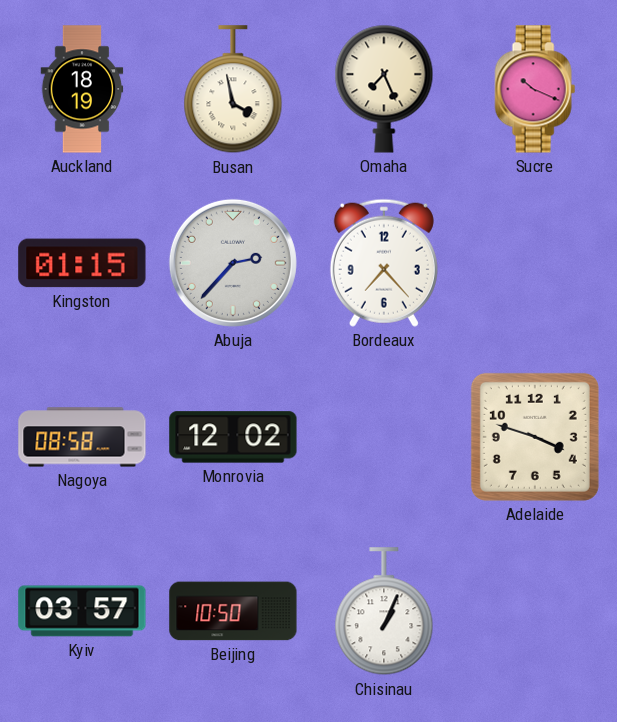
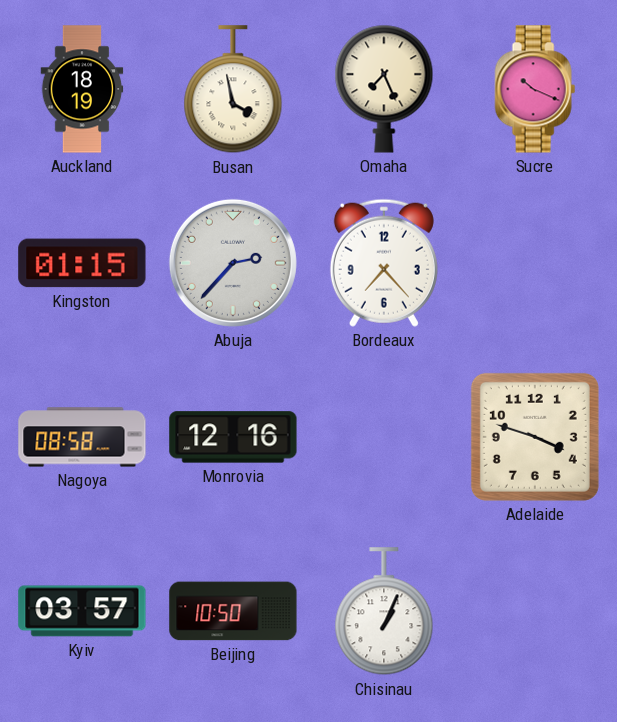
Monrovia: 12:02 -> 12:16
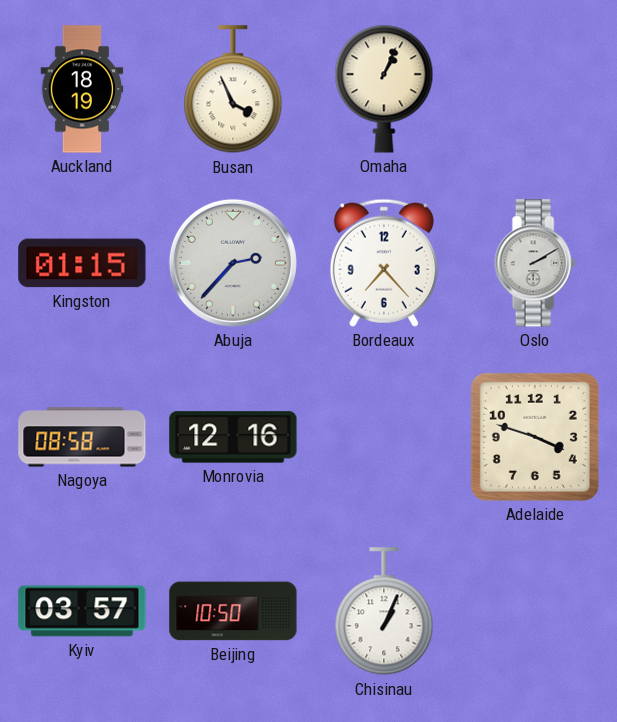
Busan: 3:58 -> 3:56
Omaha: 7:26 -> 1:04
Sucre: 10:19 -> none
Oslo: none -> 2:10
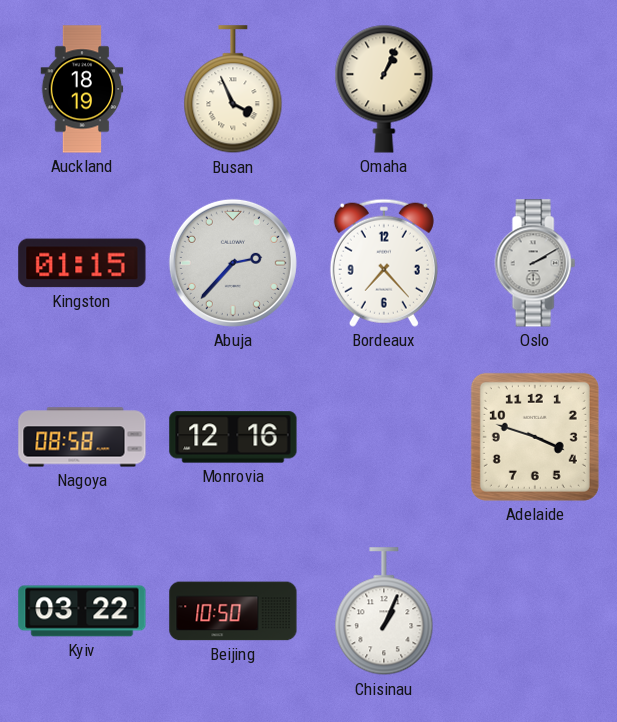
Kyiv: 03:57 -> 03:22
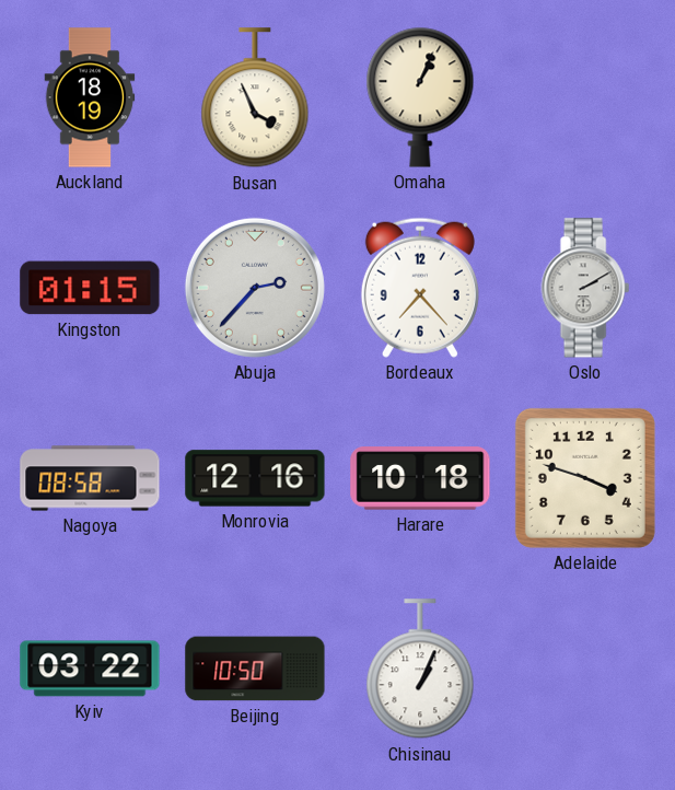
Harare: none -> 10:18
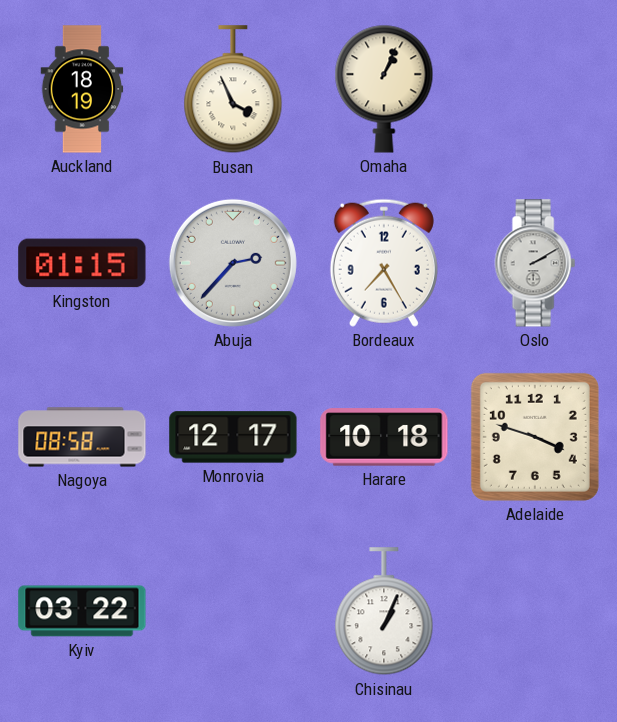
Bordeaux: 7:23 -> 7:25
Monrovia: 12:16 -> 12:17
Beijing: 10:50 -> none
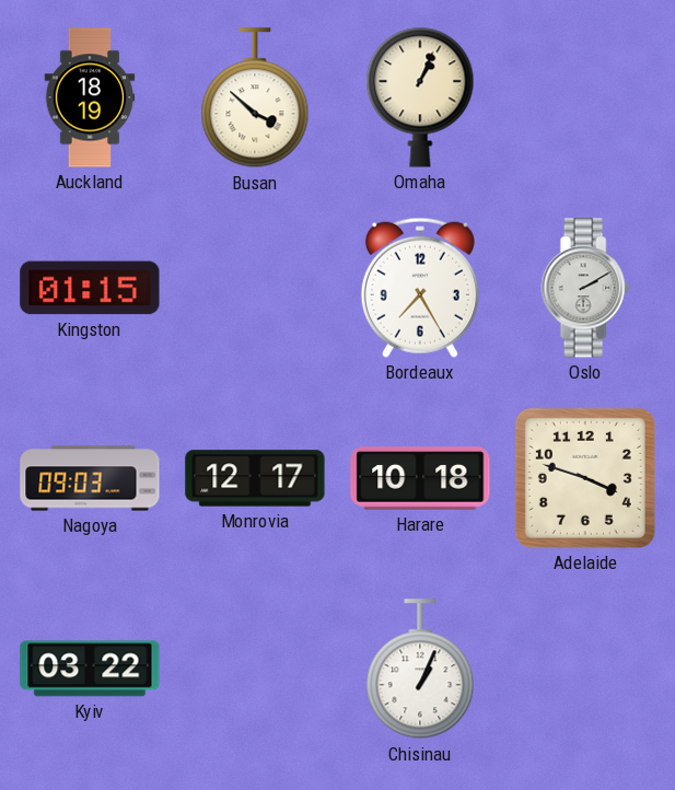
Busan: 3:56 -> 3:52
Abuja: 2:37 -> none
Nagoya: 08:58 -> 09:03
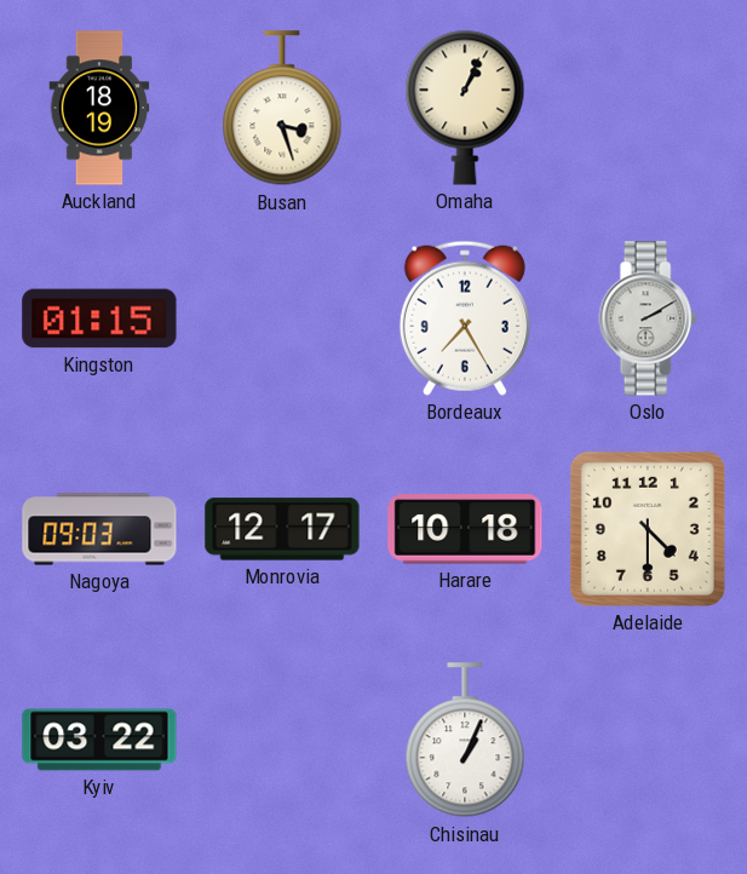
Busan: 3:52 -> 3:27
Adelaide: 3:48 -> 4:30
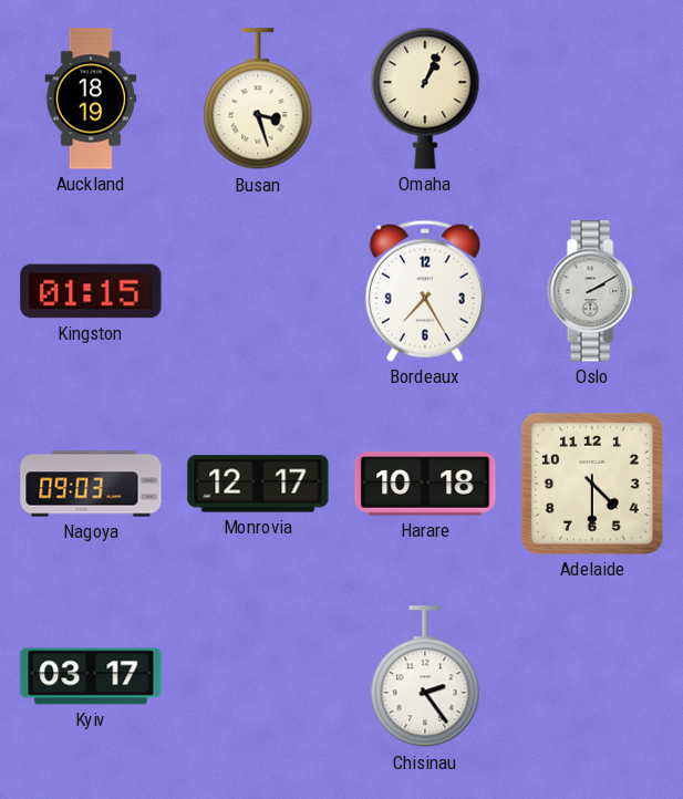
Kyiv: 03:22 -> 03:17
Chisinau: 1:04 -> 2:24
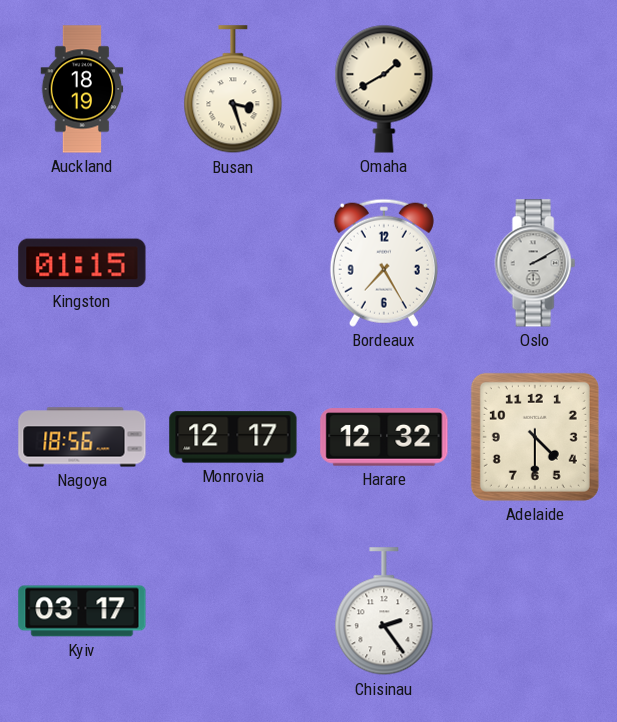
Omaha: 1:04 -> 1:40
Nagoya: 09:03 -> 18:56
Harare: 10:18 -> 12:32
